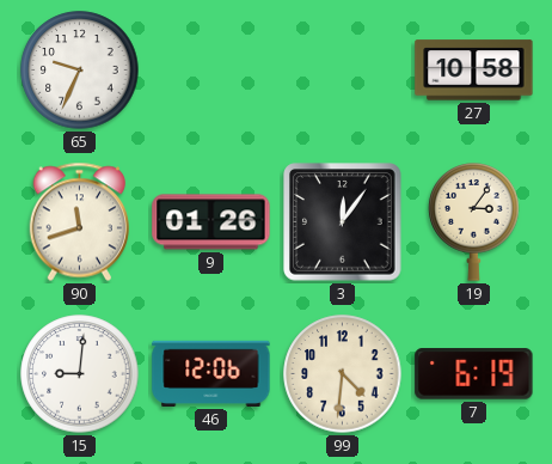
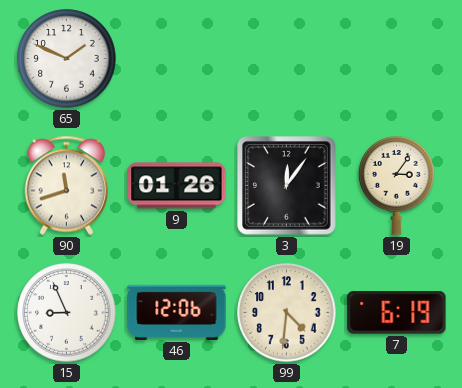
65: 9:34 -> 1:49
27: 10:58 -> none
15: 9:01 -> 8:56
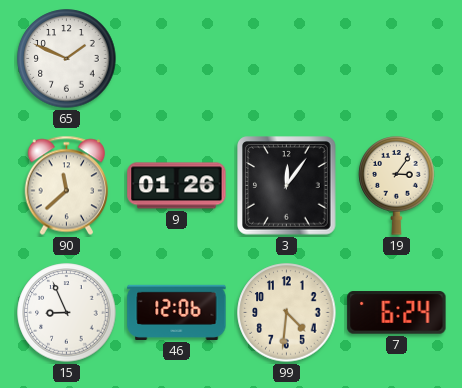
90: 11:42 -> 11:38
7: 6:19 -> 6:24
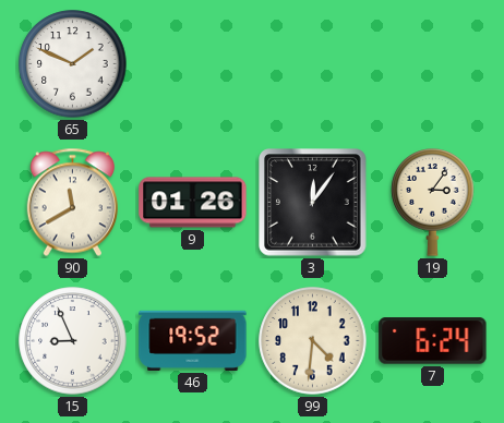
90: 11:38 -> 11:40
46: 12:06 -> 19:52
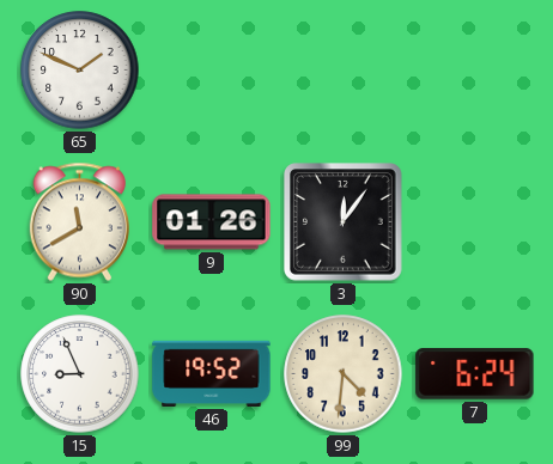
19: 3:06 -> none
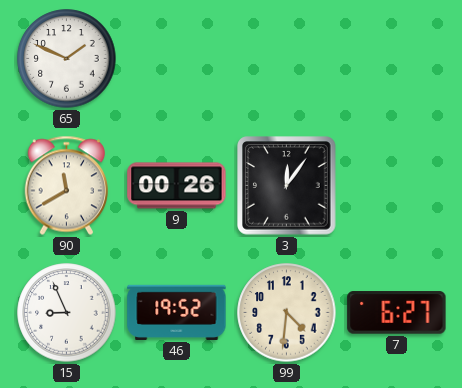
9: 01:26 -> 00:26
7: 6:24 -> 6:27
